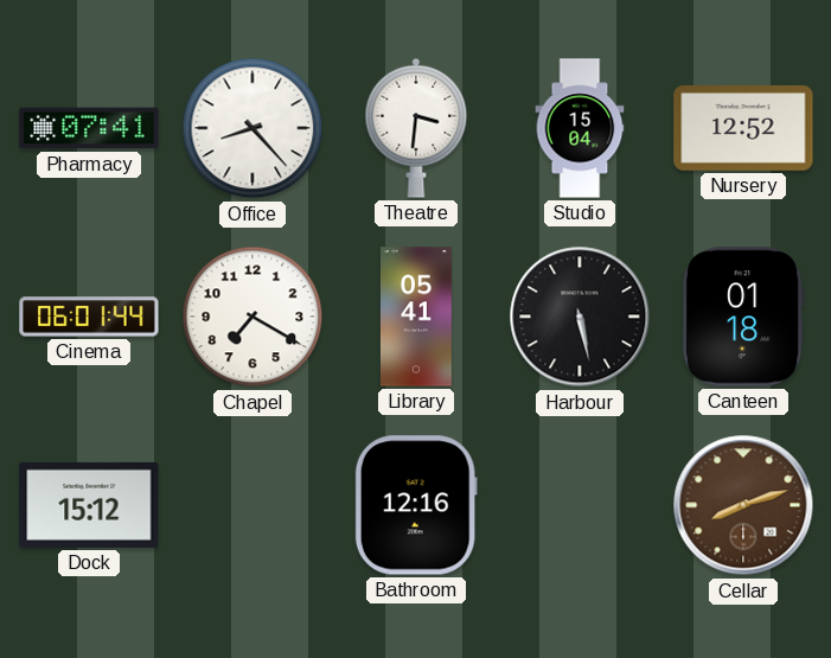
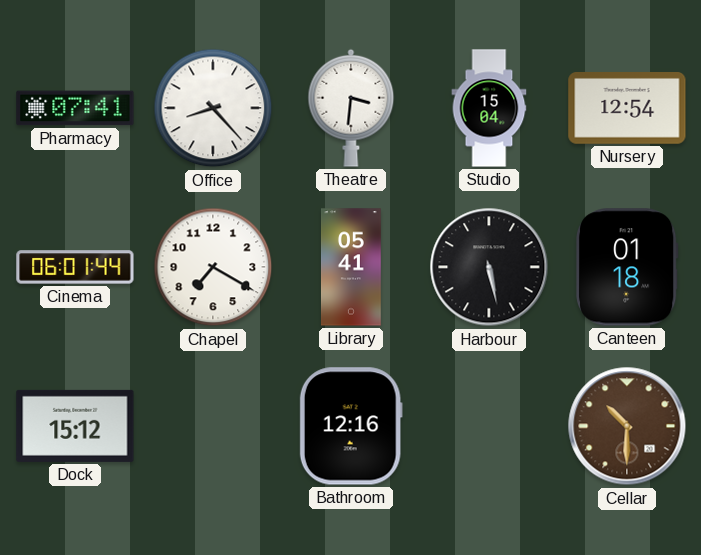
Nursery: 12:52 -> 12:54
Cellar: 8:12 -> 10:30
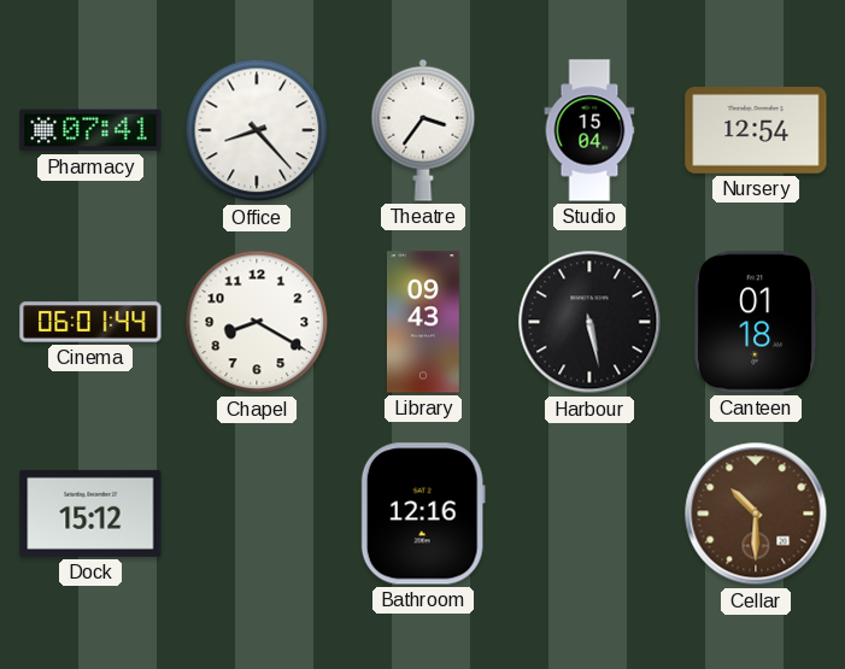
Theatre: 3:31 -> 3:36
Chapel: 7:20 -> 8:20
Library: 05:41 -> 09:43
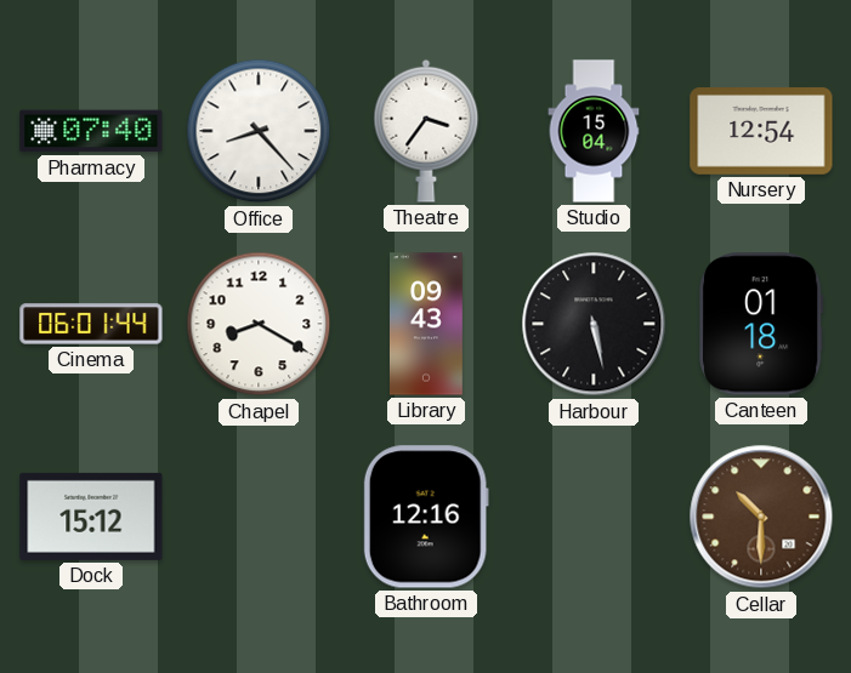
Pharmacy: 07:41 -> 07:40
